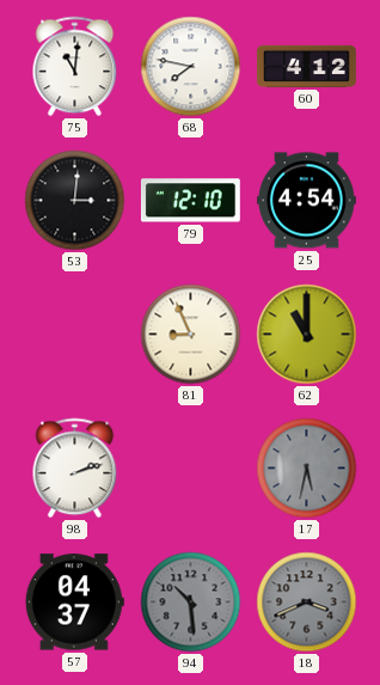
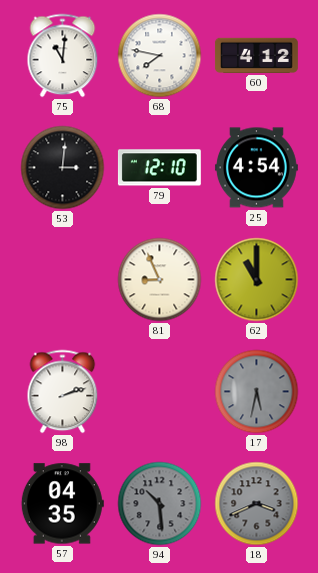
57: 04:37 -> 04:35
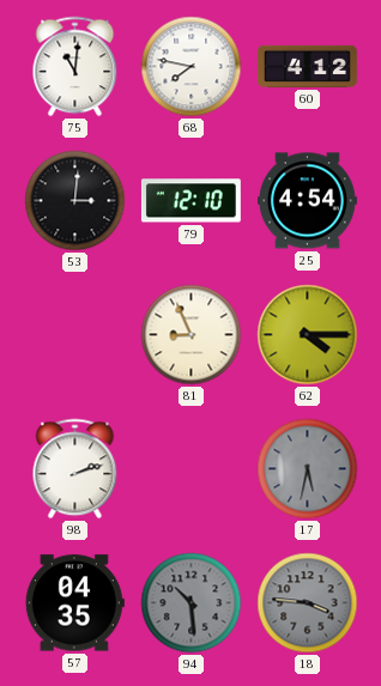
62: 11:00 -> 4:15
18: 3:41 -> 3:46
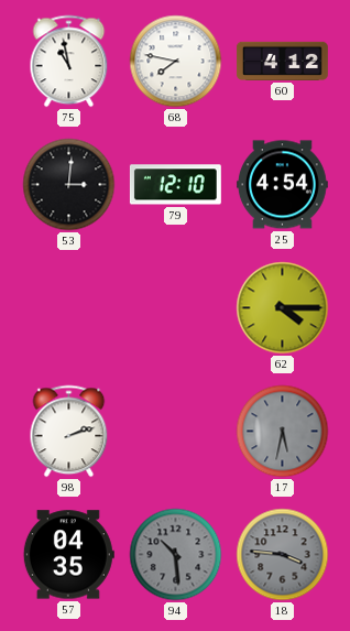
75: 11:01 -> 10:58
81: 8:56 -> none
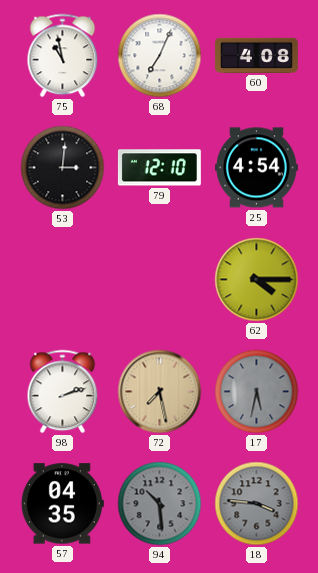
68: 7:47 -> 7:04
60: 4:12 -> 4:08
72: none -> 7:28
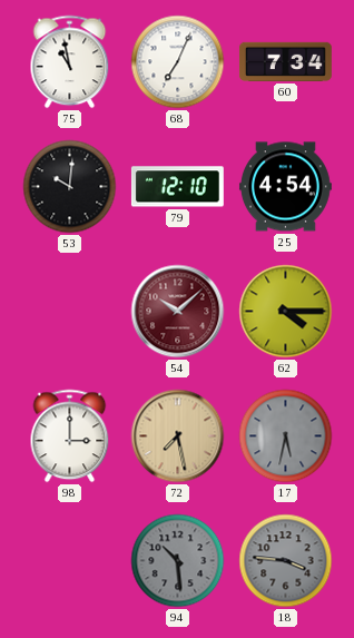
60: 4:08 -> 7:34
53: 3:01 -> 10:01
54: none -> 10:08
98: 2:12 -> 3:00
57: 04:35 -> none
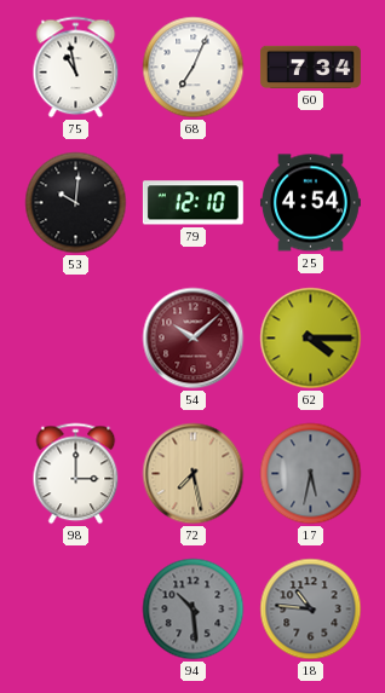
18: 3:46 -> 10:46
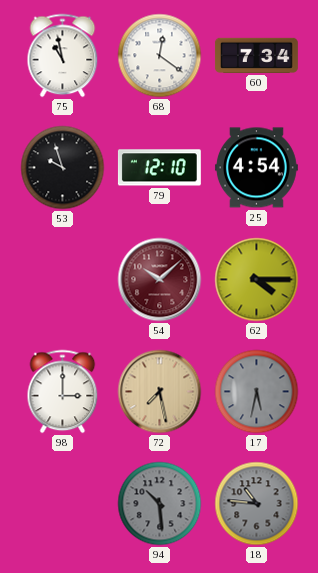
68: 7:04 -> 12:21
53: 10:01 -> 9:57
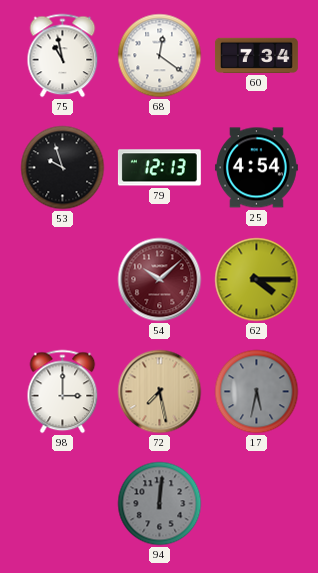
79: 12:10 -> 12:13
94: 10:29 -> 12:01
18: 10:46 -> none
